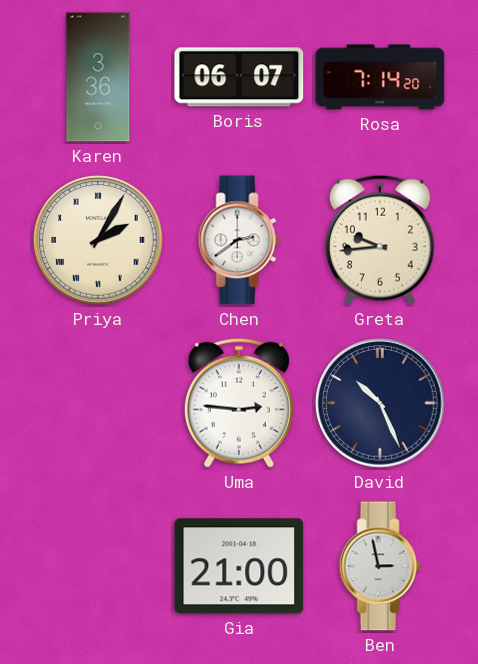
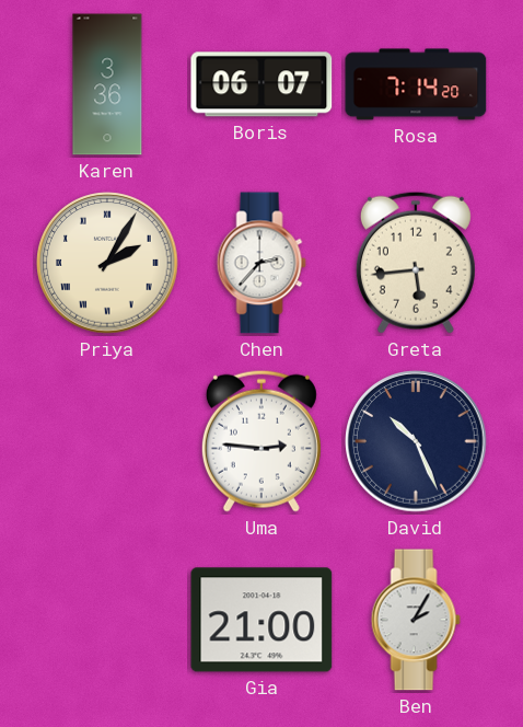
Chen: 2:39 -> 2:37
Greta: 9:44 -> 5:44
Ben: 2:58 -> 2:05
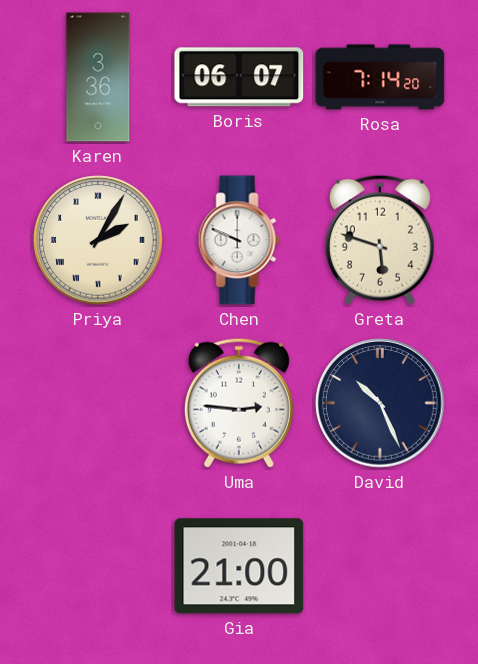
Chen: 2:37 -> 9:49
Greta: 5:44 -> 5:48
Ben: 2:05 -> none
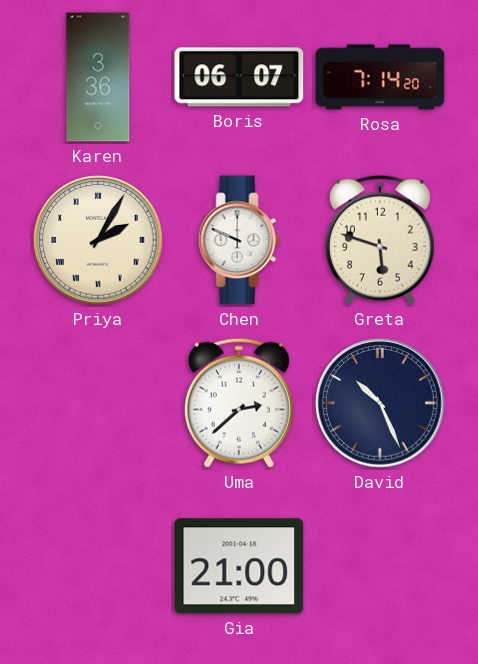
Uma: 2:46 -> 2:38
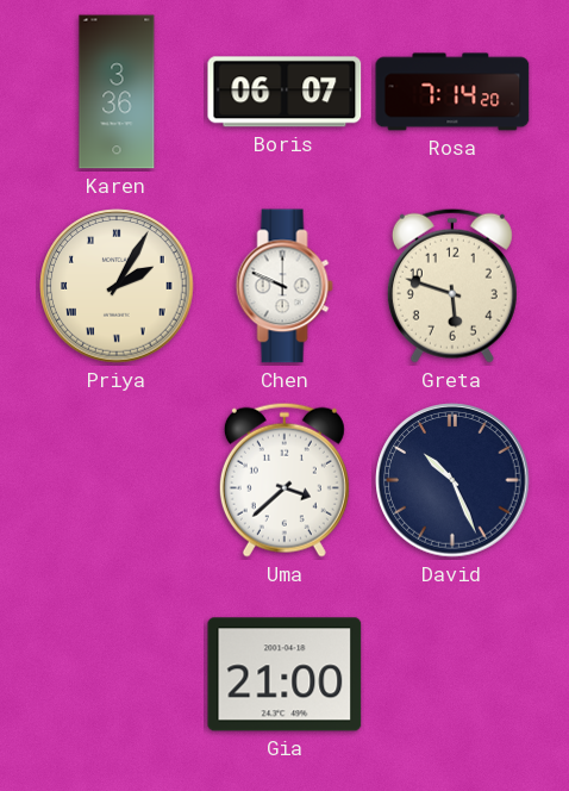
Uma: 2:38 -> 3:38
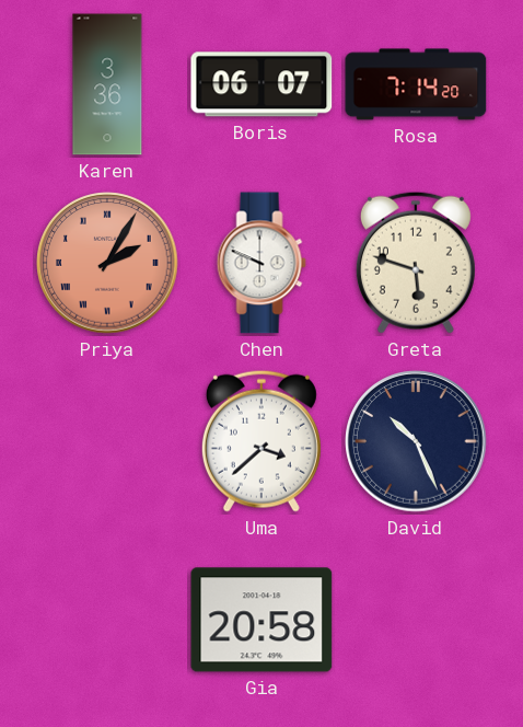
Priya dial: cream -> salmon
Gia: 21:00 -> 20:58
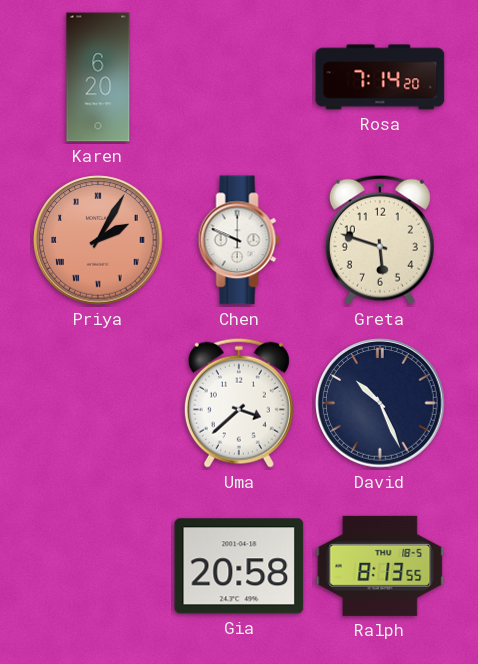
Karen: 3:36 -> 6:20
Boris: 06:07 -> none
Ralph: none -> 8:13
